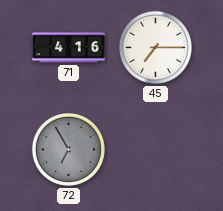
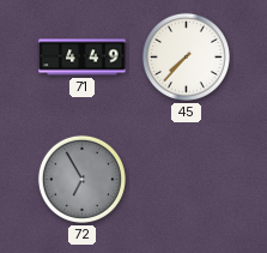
71: 4:16 -> 4:49
45: 7:15 -> 7:37
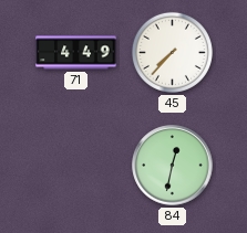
72: 6:55 -> none
84: none -> 12:32
